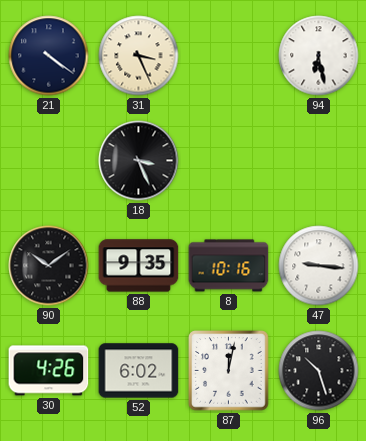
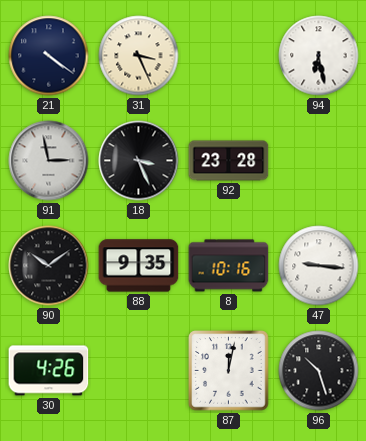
91: none -> 2:58
92: none -> 23:28
52: 6:02 -> none
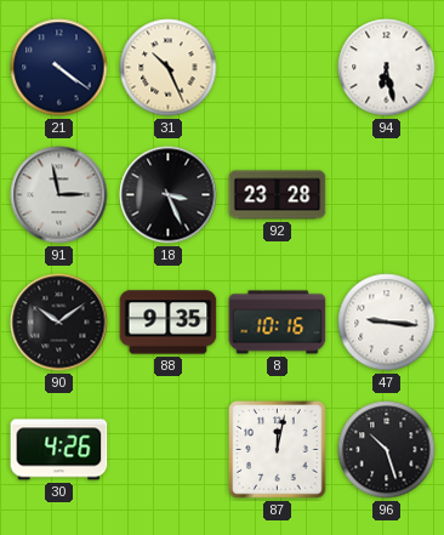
31: 3:26 -> 10:26
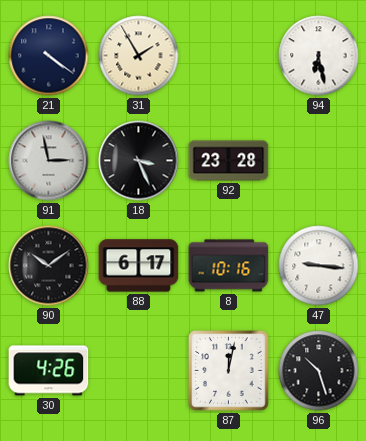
31: 10:26 -> 1:55
88: 9:35 -> 6:17
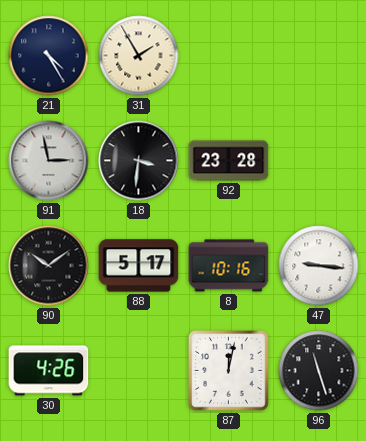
21: 4:21 -> 4:25
94: 6:28 -> none
18: 3:26 -> 3:31
88: 6:17 -> 5:17
96: 10:27 -> 11:27
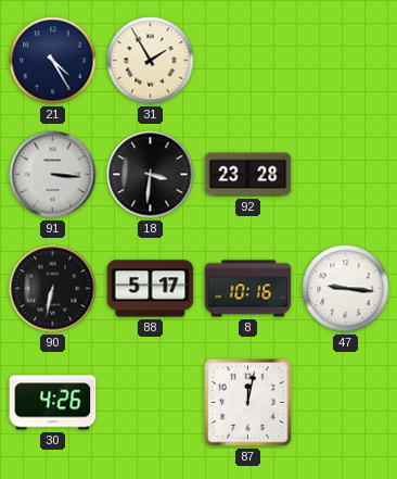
91: 2:58 -> 3:16
90: 10:09 -> 6:32
96: 11:27 -> none
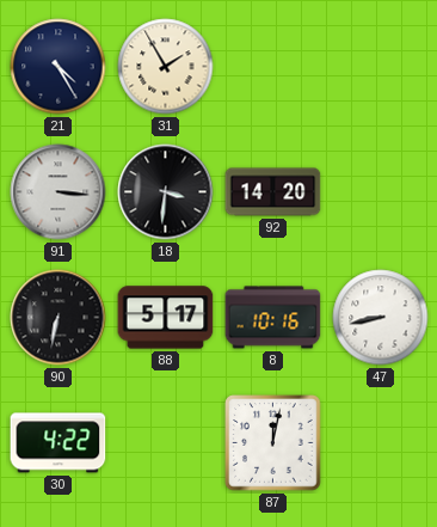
92: 23:28 -> 14:20
47: 9:16 -> 8:43
30: 4:26 -> 4:22
